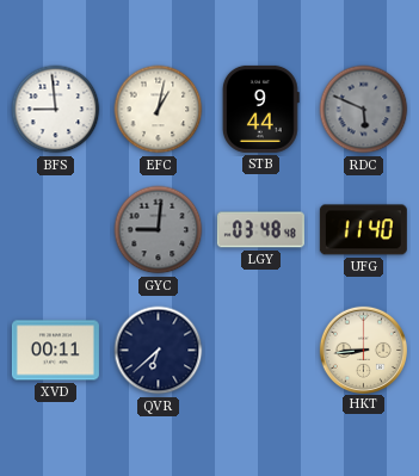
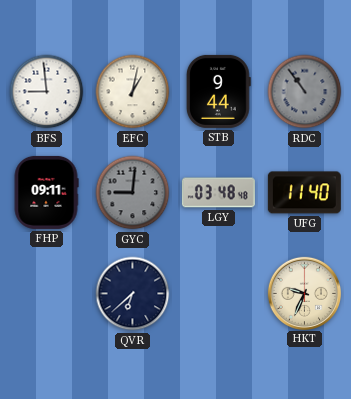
RDC: 5:49 -> 10:54
FHP: none -> 09:11
XVD: 00:11 -> none
HKT: 8:44 -> 9:34
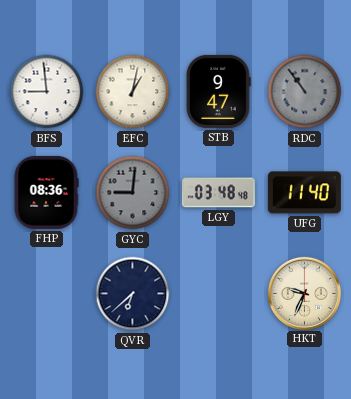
STB: 9:44 -> 9:47
FHP: 09:11 -> 08:36
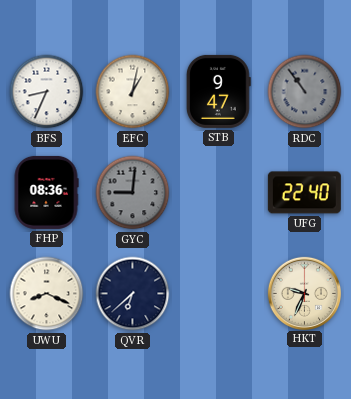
BFS: 8:59 -> 8:34
LGY: 03:48 -> none
UFG: 11:40 -> 22:40
UWU: none -> 8:19
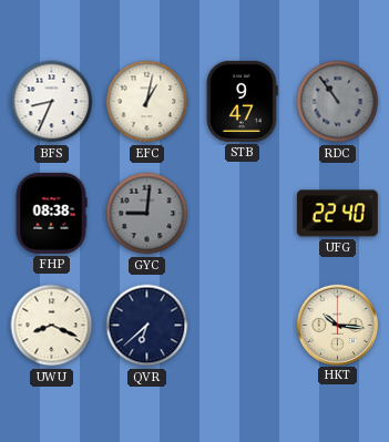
FHP: 08:36 -> 08:38
HKT: 9:34 -> 10:16
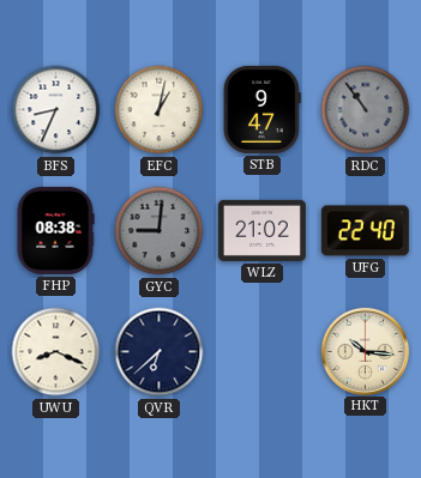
WLZ: none -> 21:02
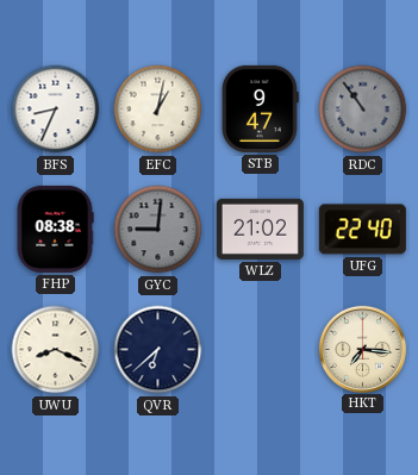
HKT: 10:16 -> 7:16
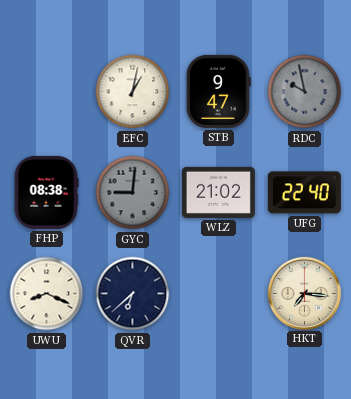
BFS: 8:34 -> none
RDC: 10:54 -> 9:58
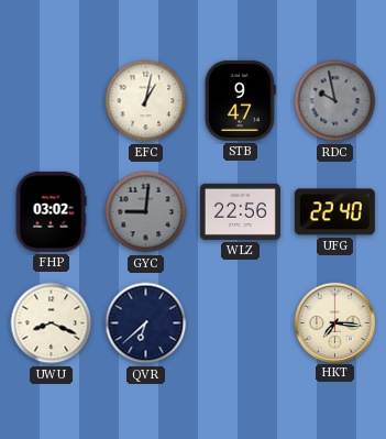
FHP: 08:38 -> 03:02
WLZ: 21:02 -> 22:56
